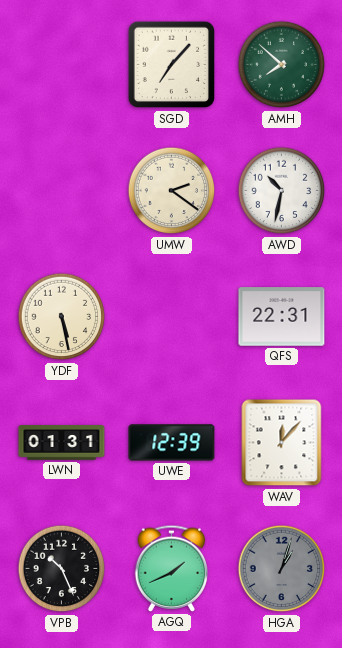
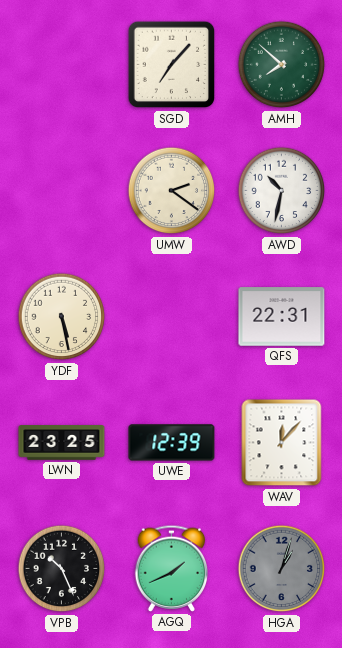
LWN: 01:31 -> 23:25
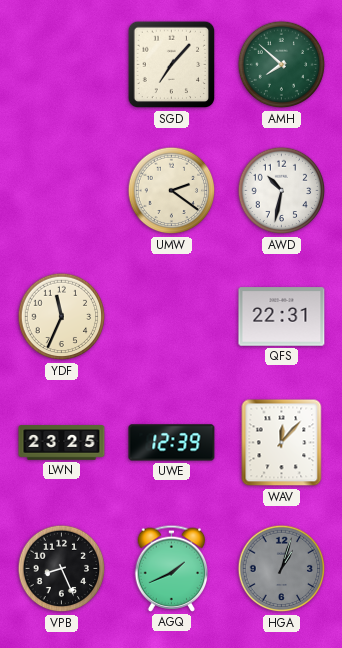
YDF: 5:28 -> 11:34
VPB: 10:26 -> 8:26
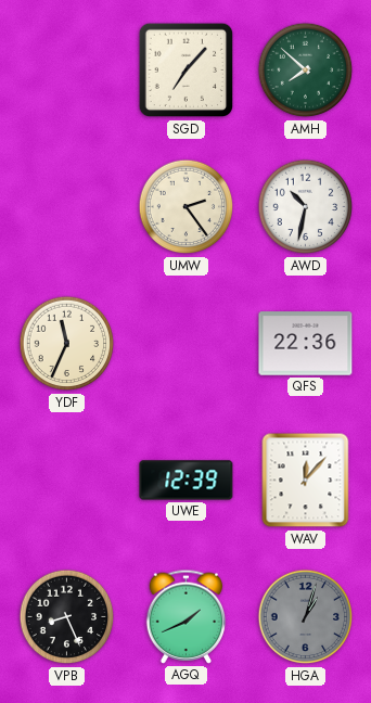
UMW: 2:21 -> 2:24
QFS: 22:31 -> 22:36
LWN: 23:25 -> none
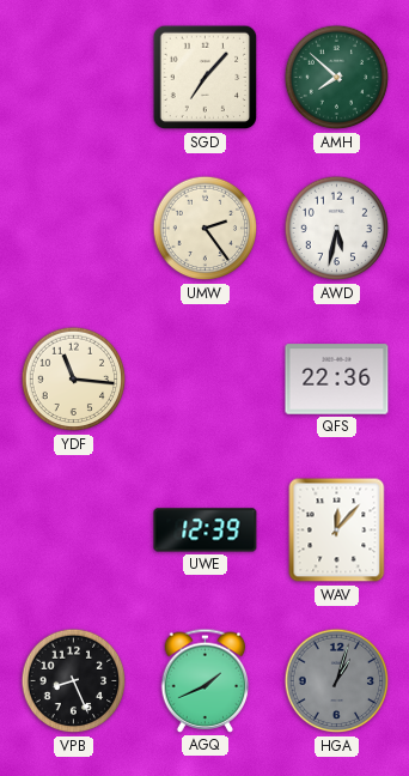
AWD: 10:32 -> 5:32
YDF: 11:34 -> 11:16
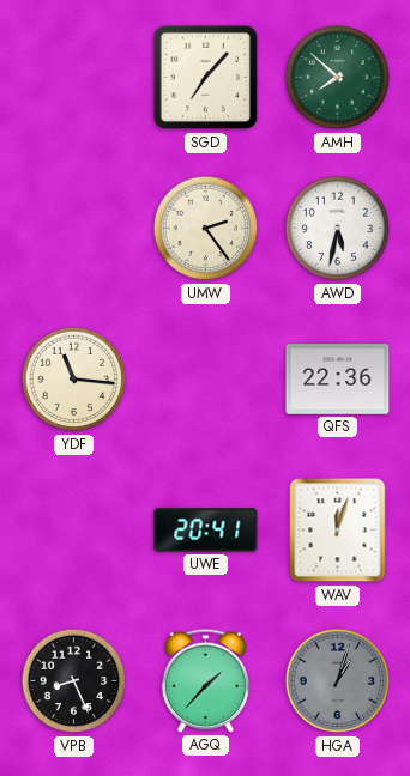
UWE: 12:39 -> 20:41
WAV: 12:07 -> 12:03
AGQ: 1:41 -> 1:37
